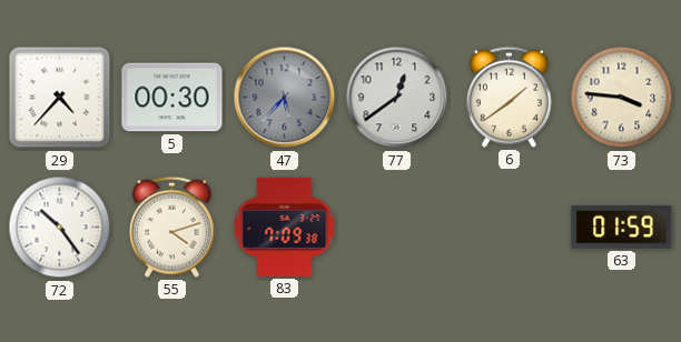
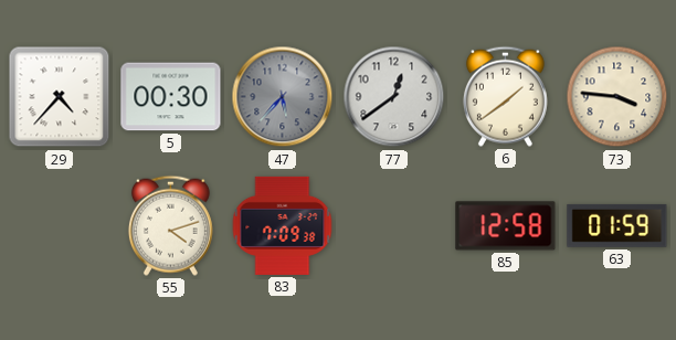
72: 10:24 -> none
85: none -> 12:58
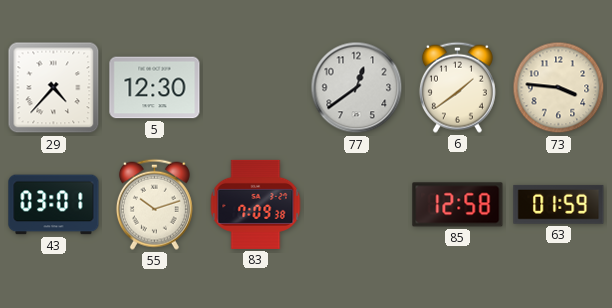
5: 00:30 -> 12:30
47: 5:37 -> none
43: none -> 03:01
55: 4:12 -> 10:12
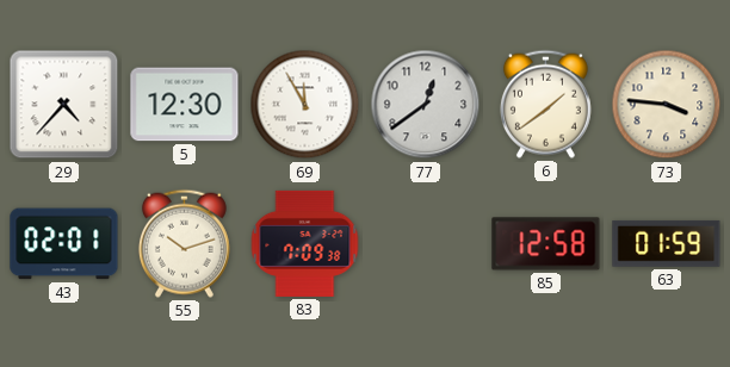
69: none -> 11:55
43: 03:01 -> 02:01
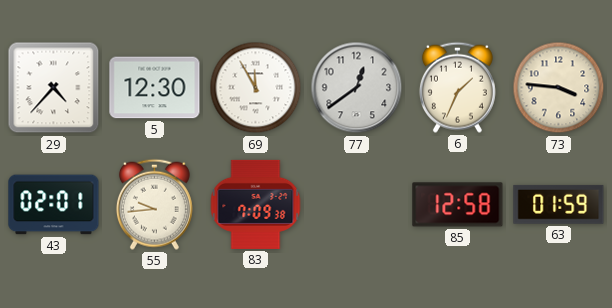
6: 1:39 -> 1:34
55: 10:12 -> 9:44
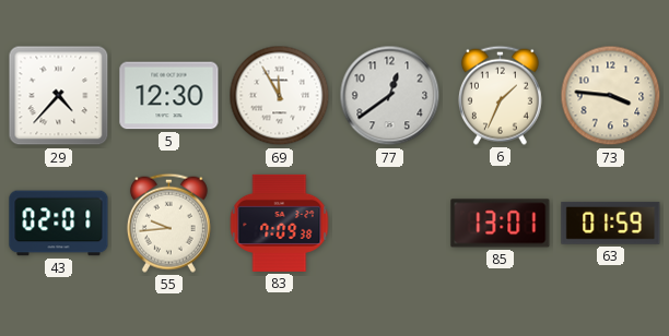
85: 12:58 -> 13:01
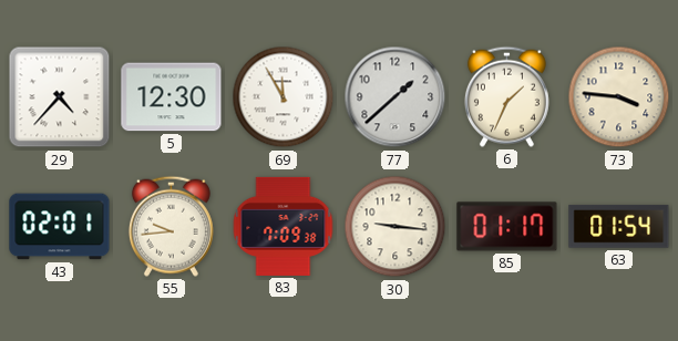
77: 12:39 -> 1:38
30: none -> 9:16
85: 13:01 -> 01:17
63: 01:59 -> 01:54
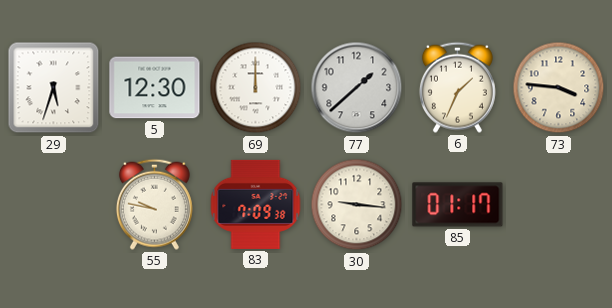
29: 4:37 -> 5:33
69: 11:55 -> 12:00
43: 02:01 -> none
55: 9:44 -> 9:47
63: 01:54 -> none
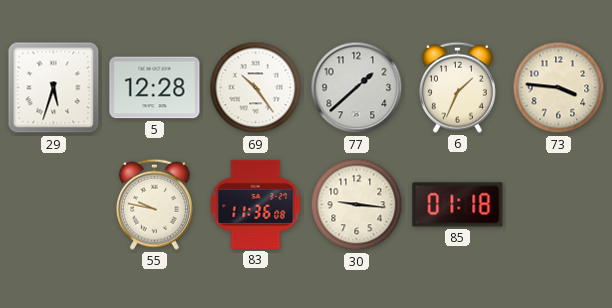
5: 12:30 -> 12:28
69: 12:00 -> 10:24
83: 7:09 -> 11:36
85: 01:17 -> 01:18
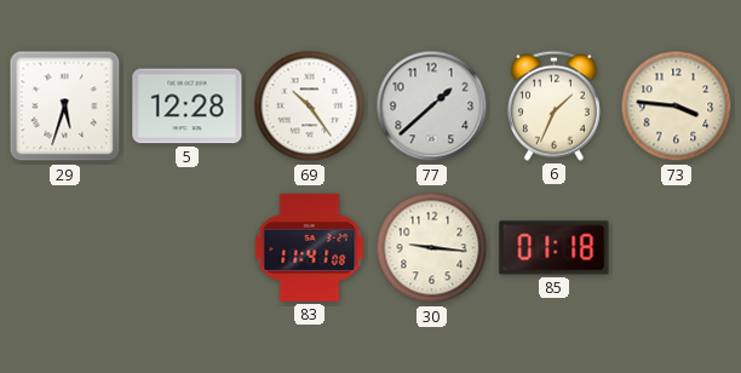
55: 9:47 -> none
83: 11:36 -> 11:41
